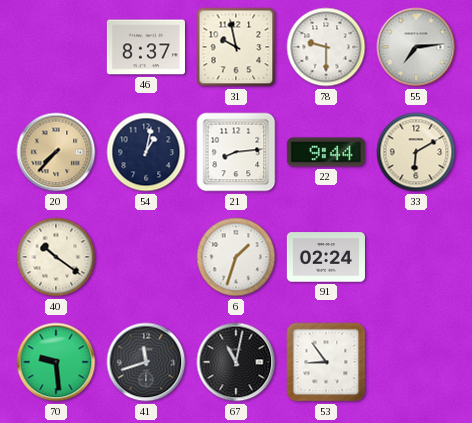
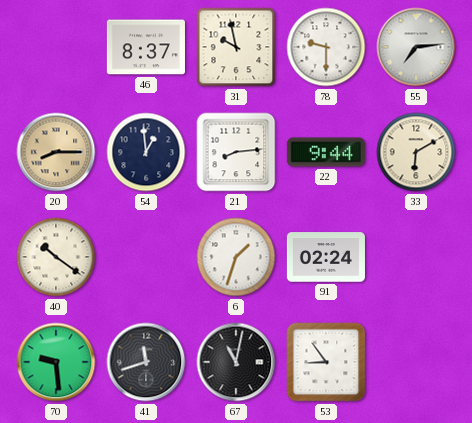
20: 7:37 -> 8:15
54: 1:02 -> 12:59
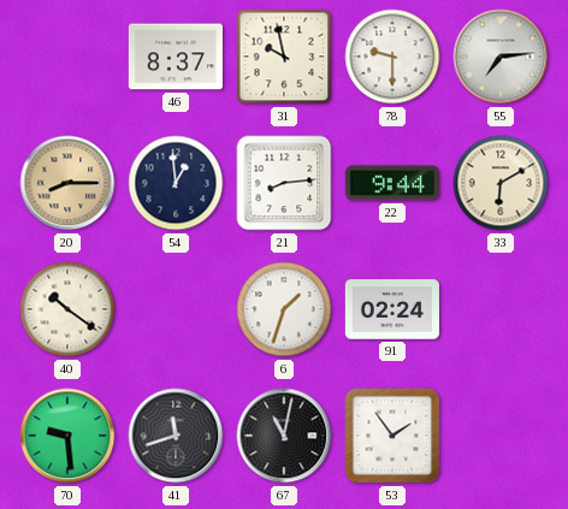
53: 8:54 -> 1:54
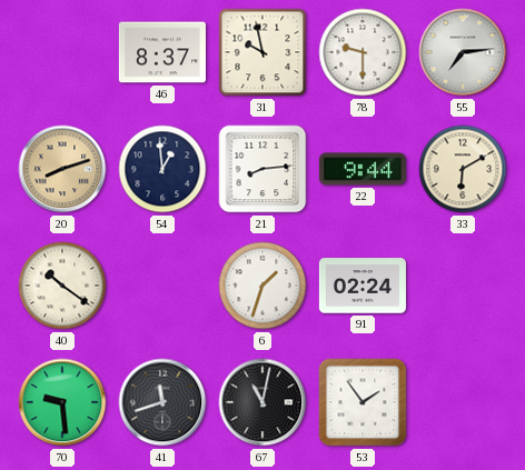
20: 8:15 -> 8:12
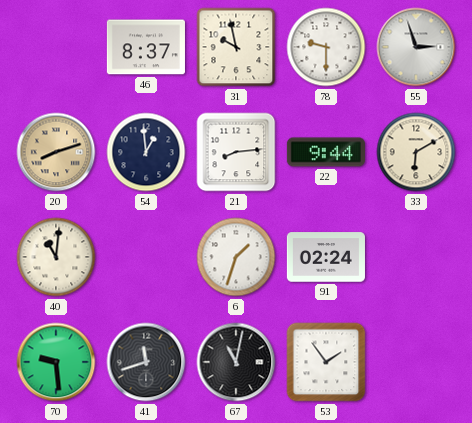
55: 7:14 -> 2:57
40: 10:21 -> 11:01
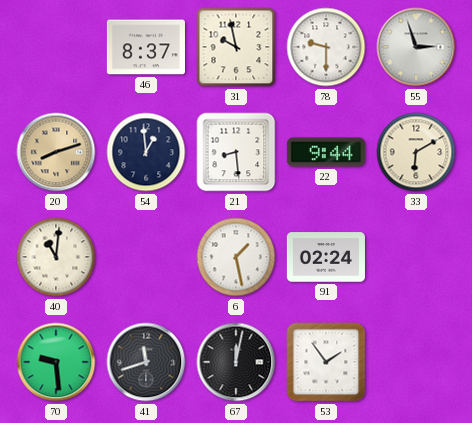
21: 8:14 -> 8:29
6: 1:33 -> 1:28
67: 11:02 -> 12:02
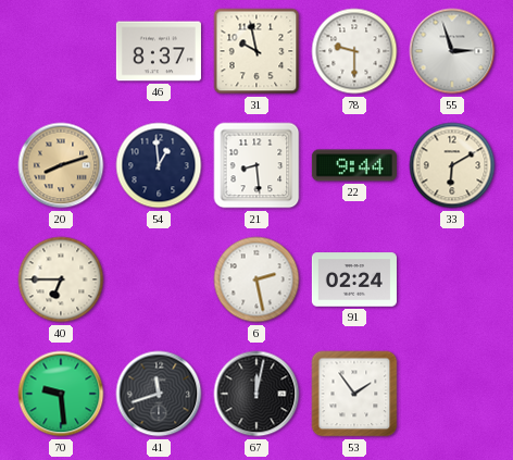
40: 11:01 -> 6:45
6: 1:28 -> 2:28
